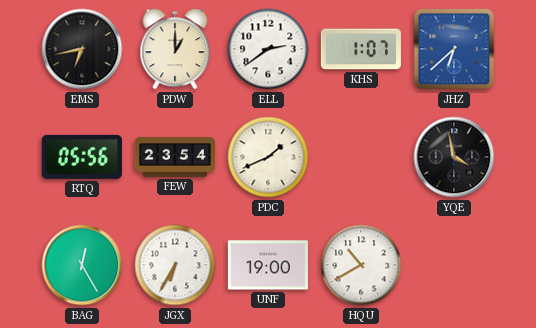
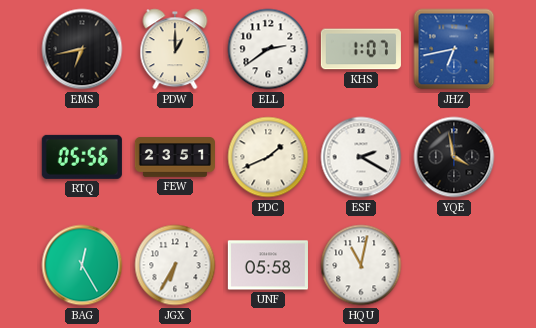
JHZ: 6:38 -> 6:43
FEW: 23:54 -> 23:51
ESF: none -> 2:20
UNF: 19:00 -> 05:58
HQU: 10:40 -> 11:02
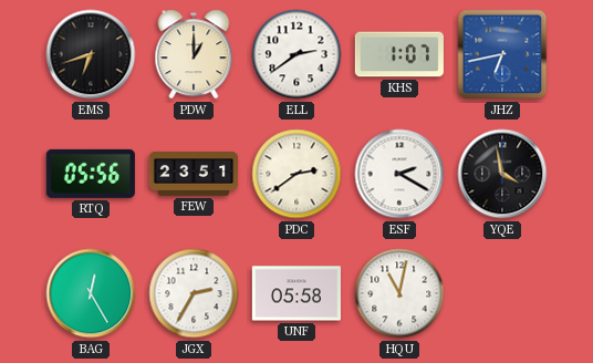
EMS: 6:43 -> 6:42
PDC: 1:41 -> 2:39
JGX: 6:35 -> 2:35
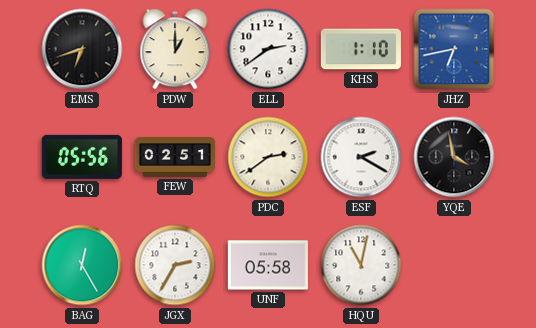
KHS: 1:07 -> 1:10
FEW: 23:51 -> 02:51
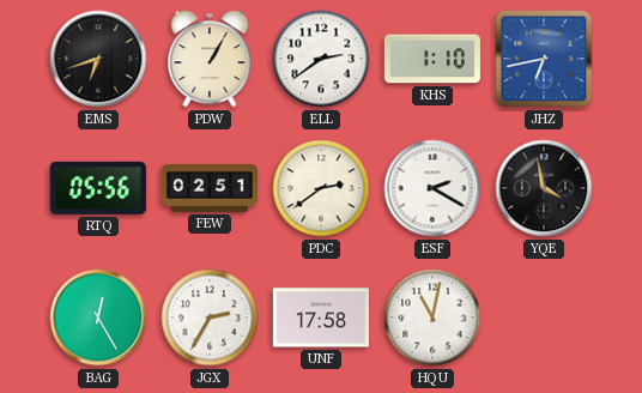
PDW: 1:00 -> 1:05
UNF: 05:58 -> 17:58
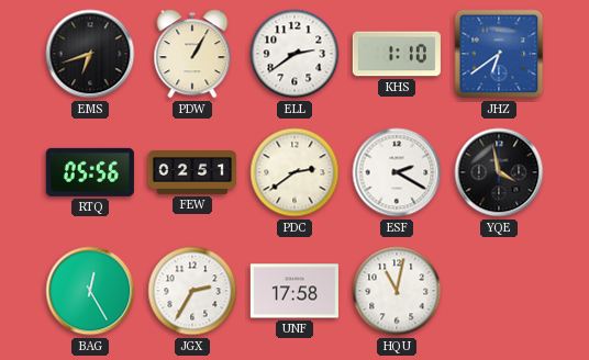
JHZ: 6:43 -> 6:39
